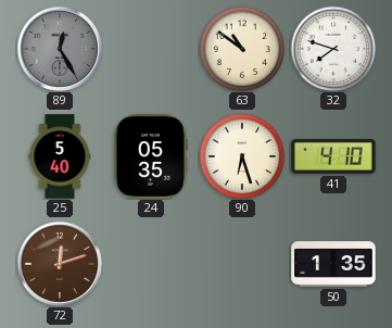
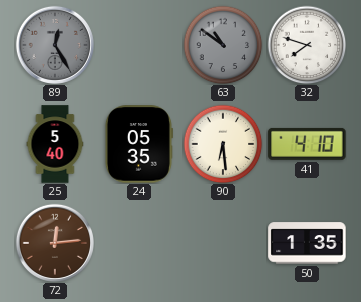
63 dial: cream -> grey
90: 6:27 -> 6:29
72: 12:12 -> 12:14
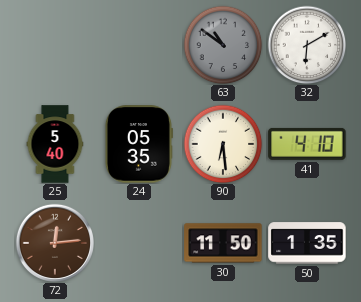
89: 12:25 -> none
32: 7:48 -> 6:10
30: none -> 11:50
